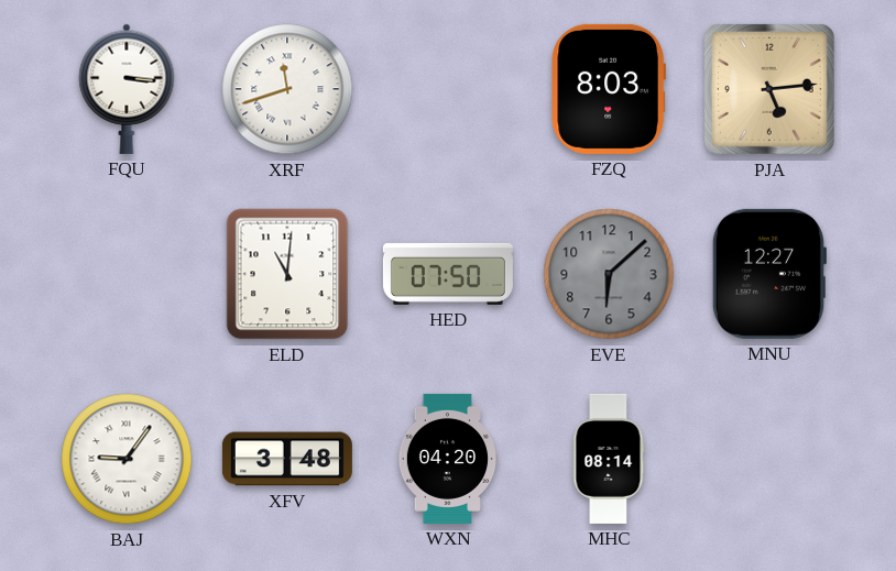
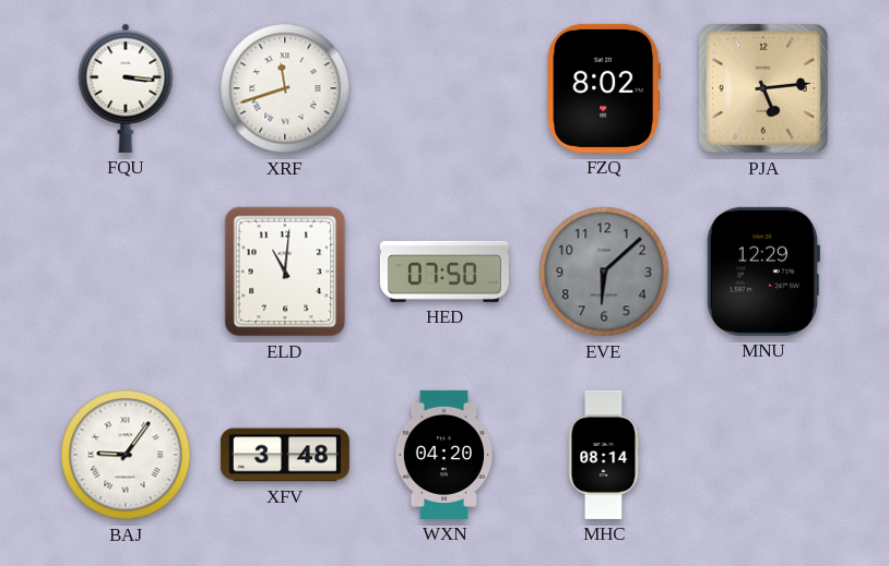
FZQ: 8:03 -> 8:02
MNU: 12:27 -> 12:29
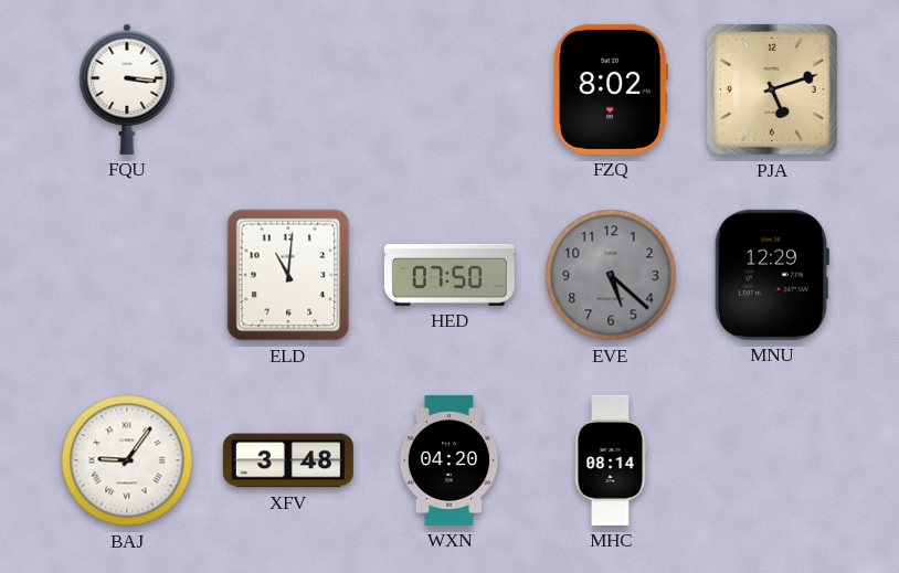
XRF: 11:42 -> none
PJA: 5:14 -> 5:12
EVE: 6:08 -> 5:22
